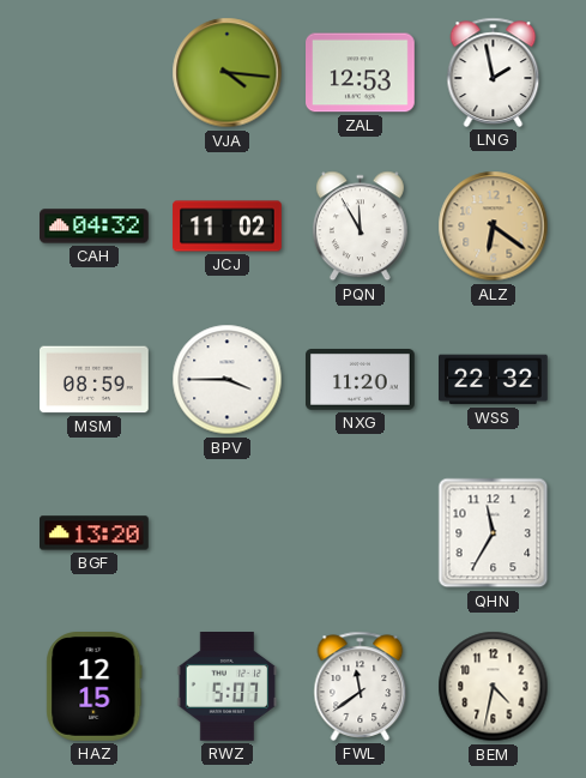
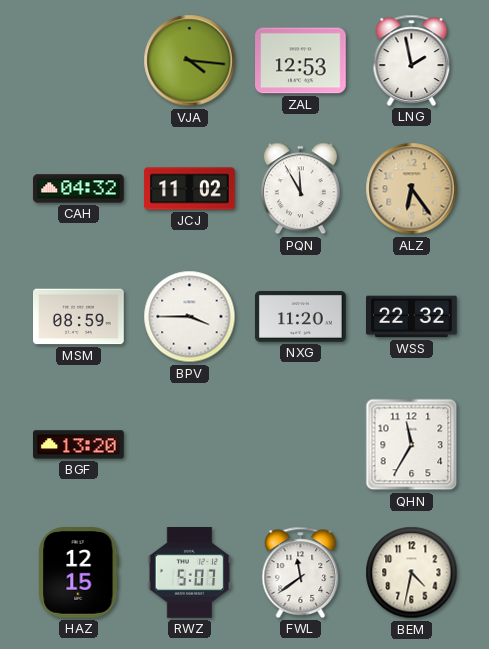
ALZ: 6:21 -> 6:24
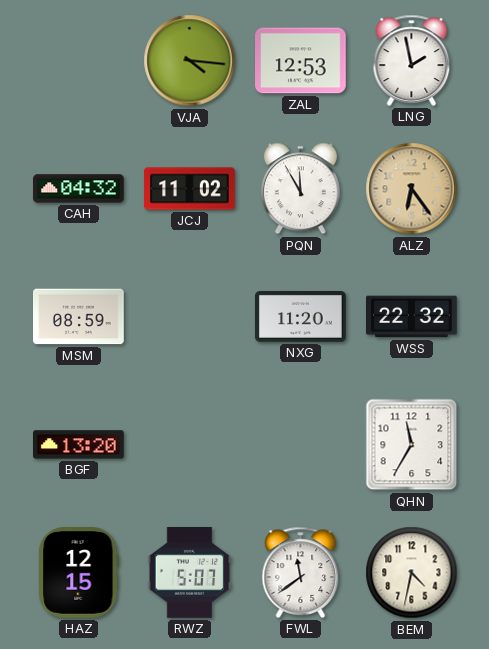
BPV: 3:45 -> none
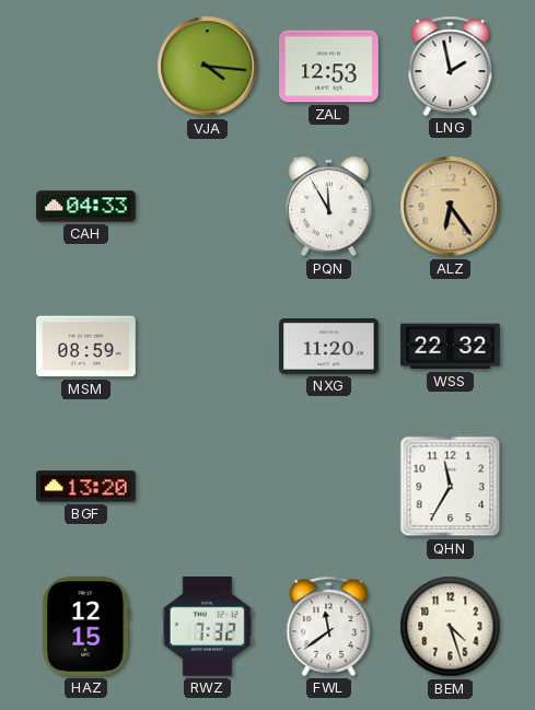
CAH: 04:32 -> 04:33
JCJ: 11:02 -> none
RWZ: 5:07 -> 7:32
BEM: 4:32 -> 4:27
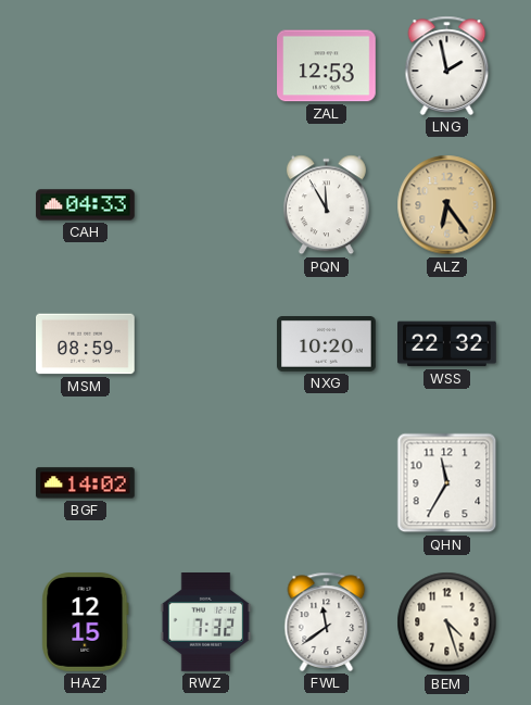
VJA: 4:16 -> none
NXG: 11:20 -> 10:20
BGF: 13:20 -> 14:02
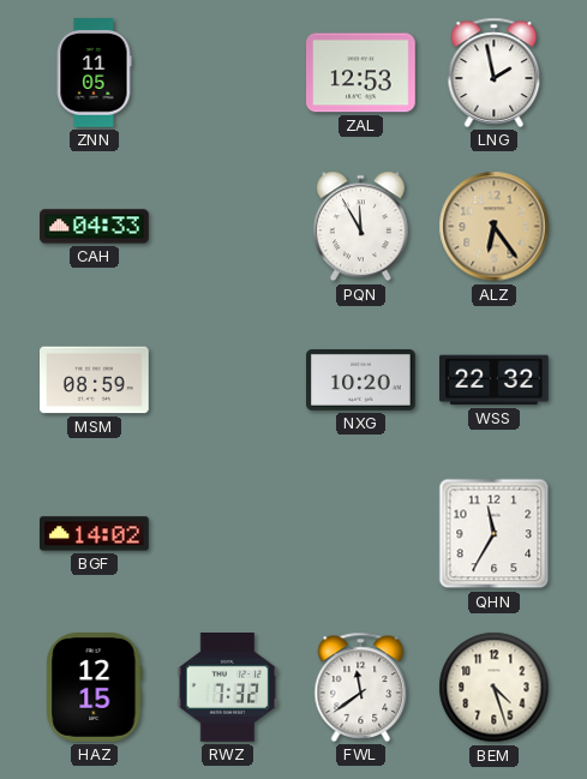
ZNN: none -> 11:05
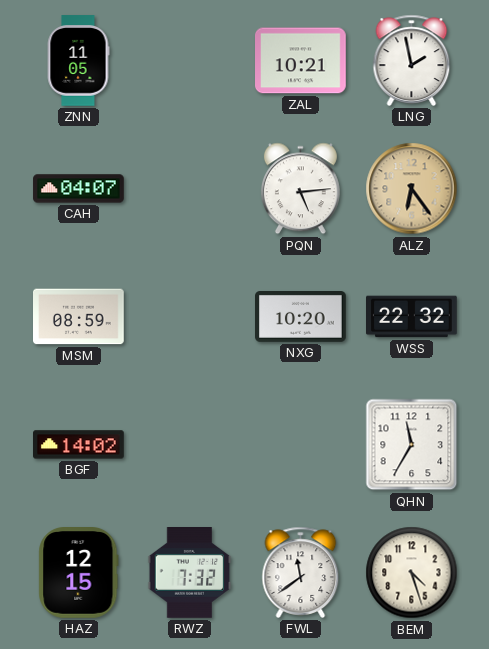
ZAL: 12:53 -> 10:21
CAH: 04:33 -> 04:07
PQN: 11:55 -> 5:14
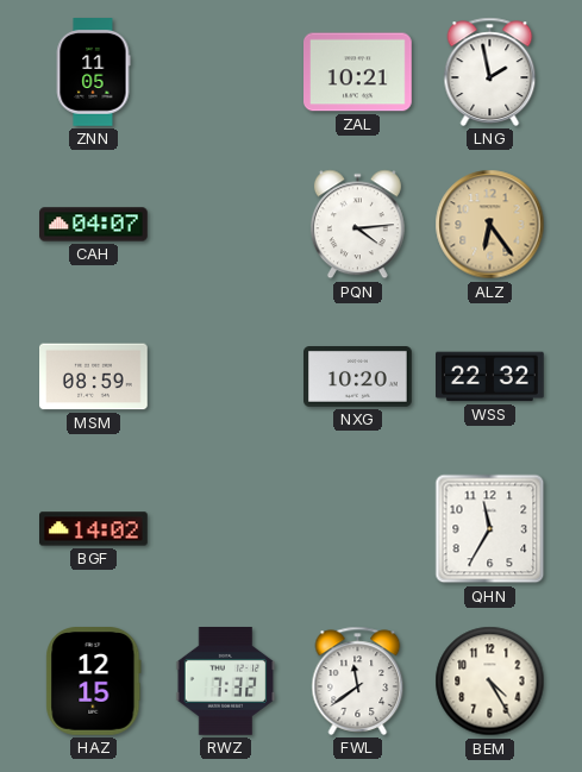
PQN: 5:14 -> 4:14
BEM: 4:27 -> 4:25
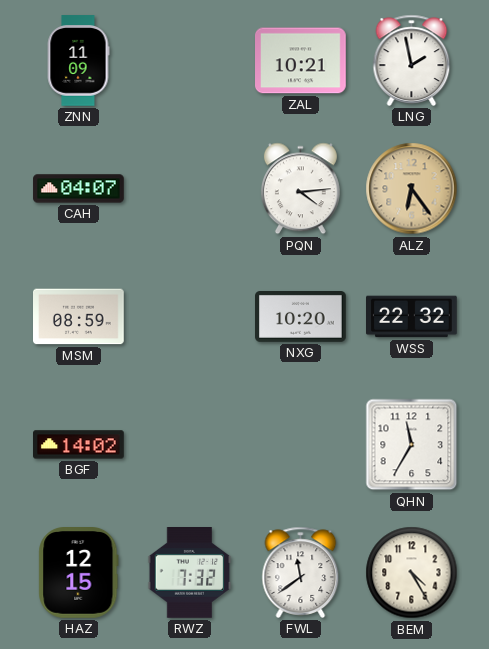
ZNN: 11:05 -> 11:09
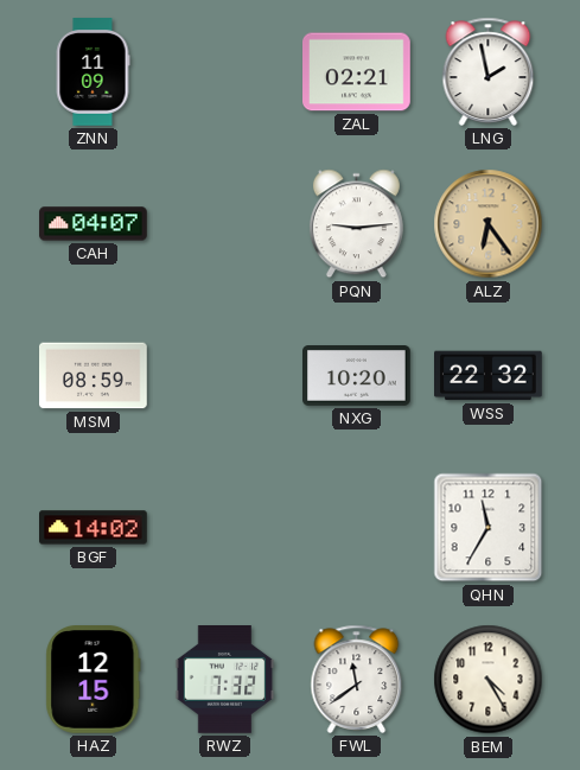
ZAL: 10:21 -> 02:21
PQN: 4:14 -> 9:14
